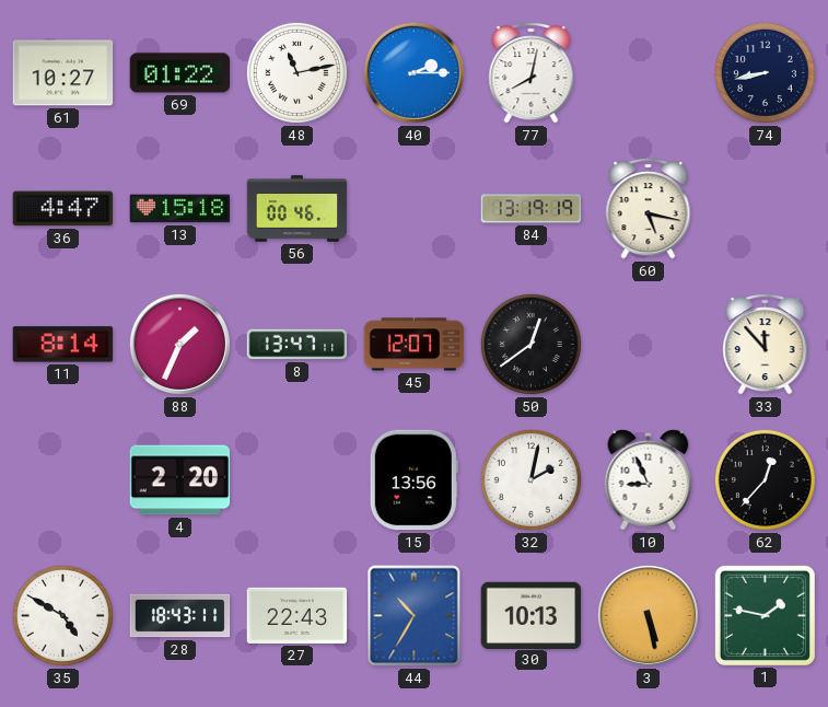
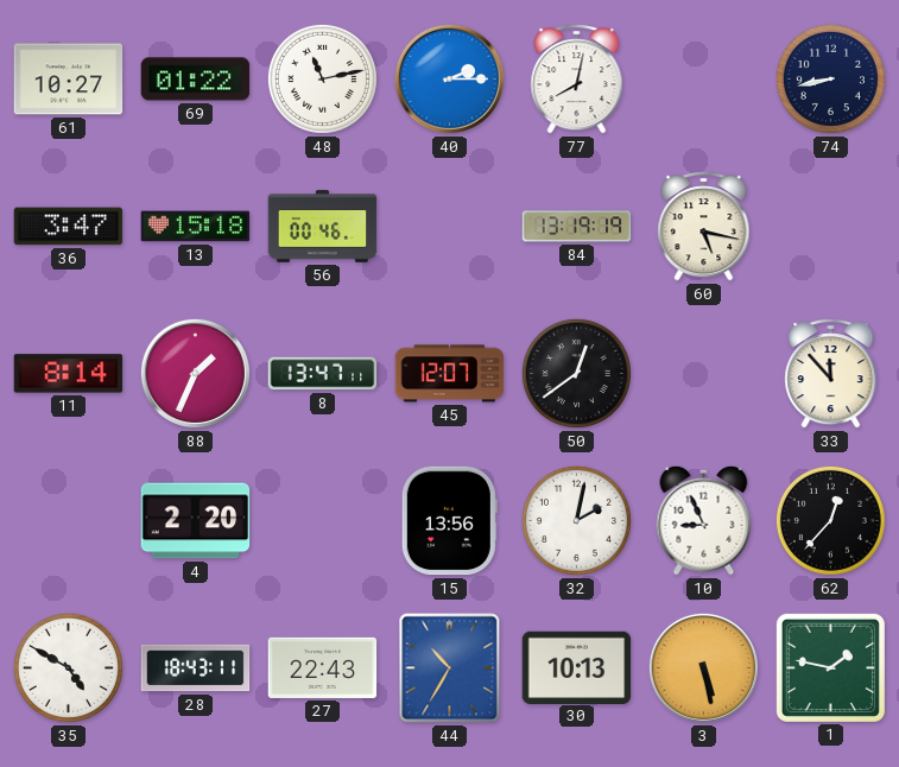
36: 4:47 -> 3:47
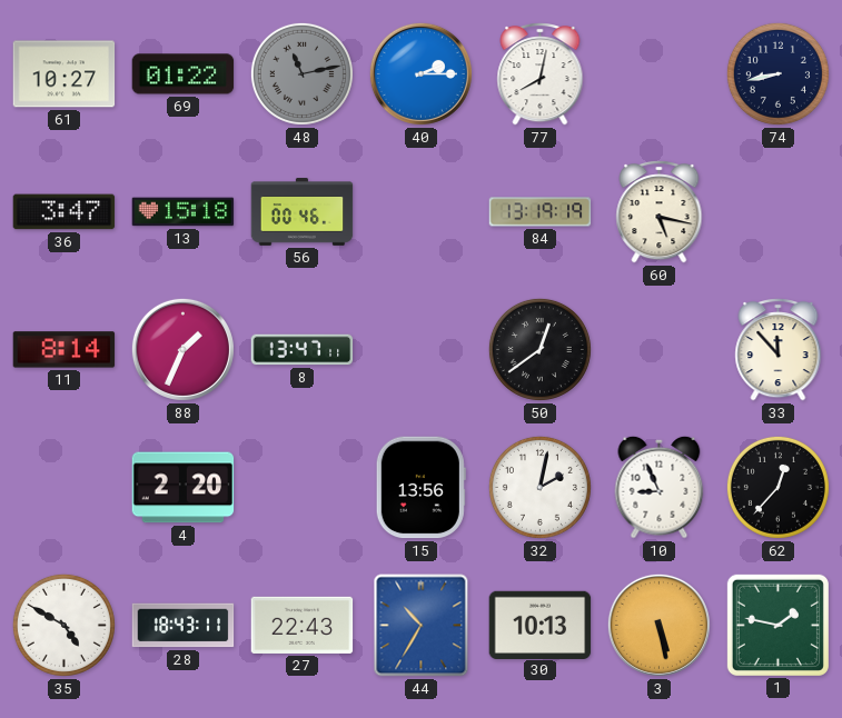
48 dial: white -> grey
45: 12:07 -> none
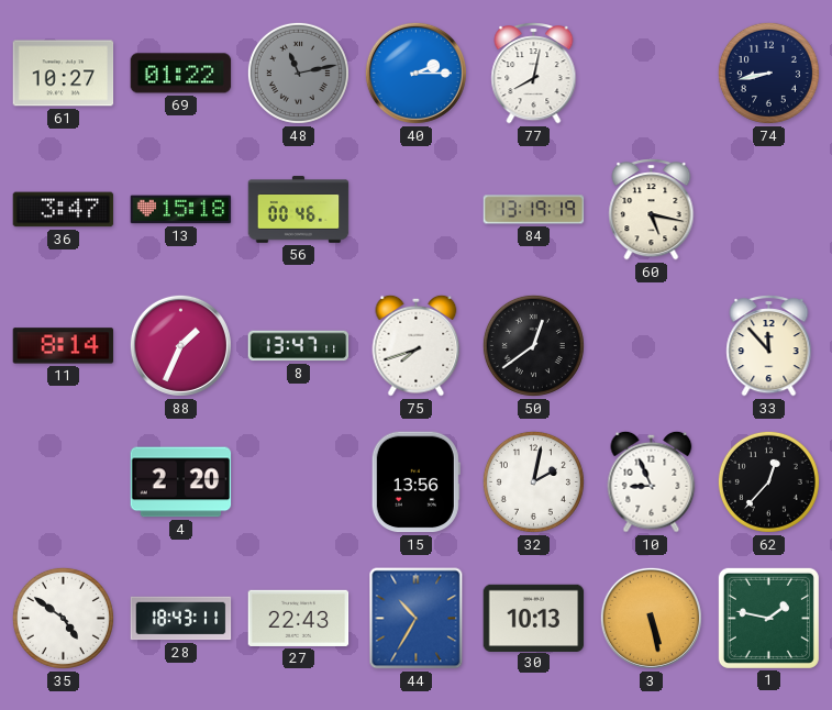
75: none -> 7:42
35: 4:50 -> 4:51
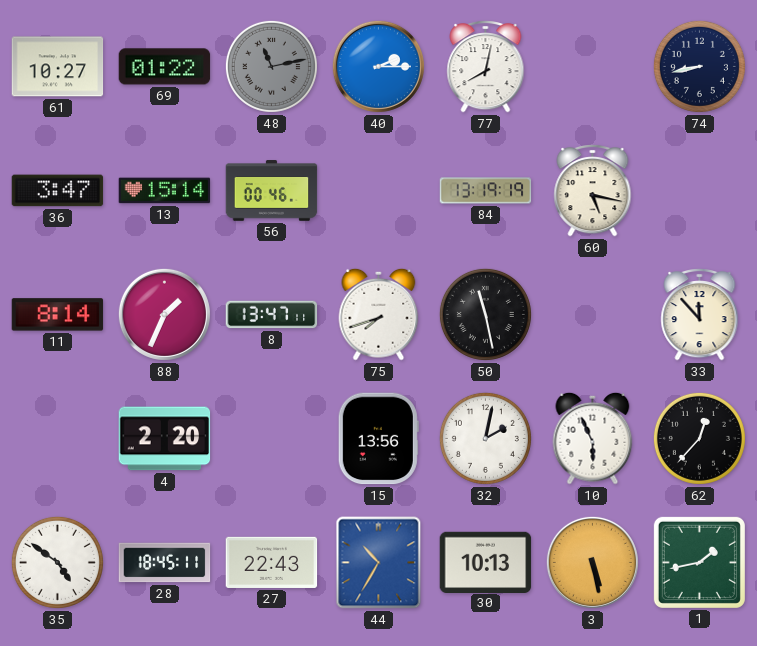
13: 15:18 -> 15:14
50: 12:39 -> 11:28
10: 8:56 -> 5:56
28: 18:43 -> 18:45
1: 1:47 -> 1:43
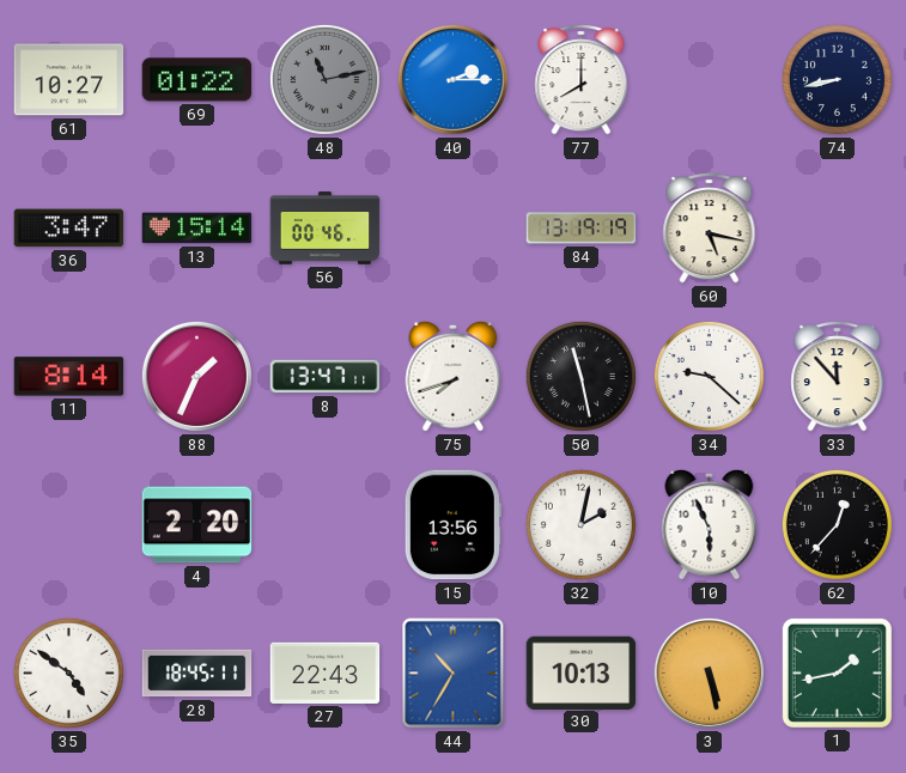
77: 8:02 -> 8:00
34: none -> 9:22
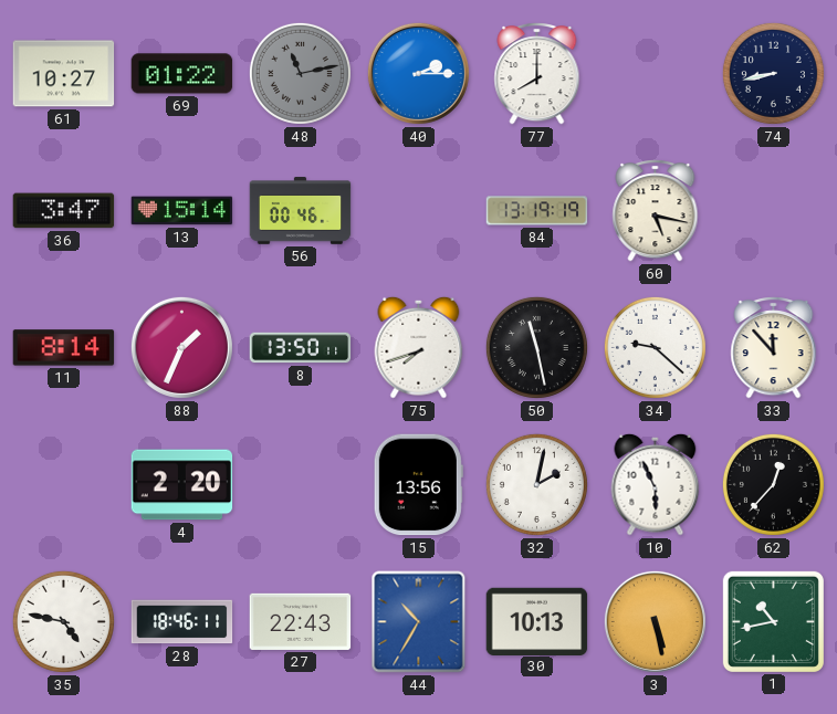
8: 13:47 -> 13:50
35: 4:51 -> 4:47
28: 18:45 -> 18:46
1: 1:43 -> 10:43
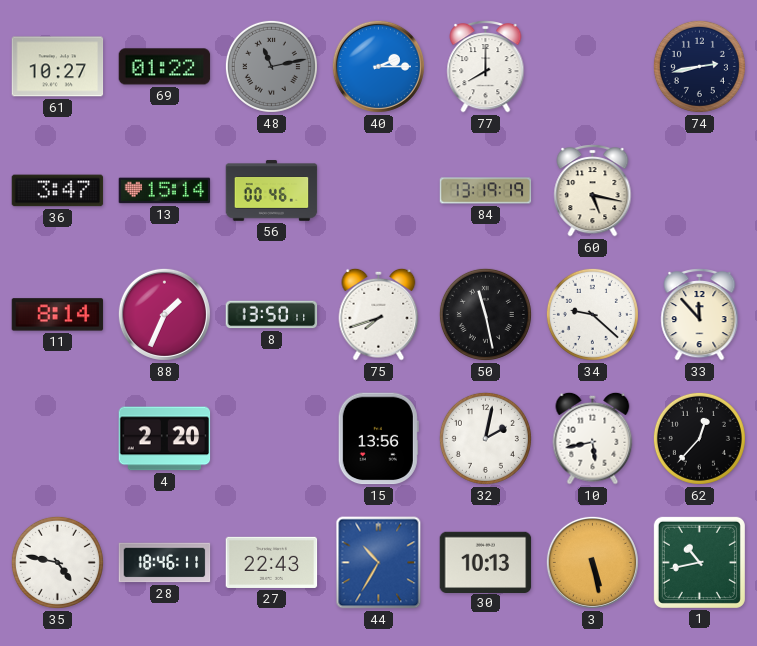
74: 8:43 -> 2:43
10: 5:56 -> 5:43
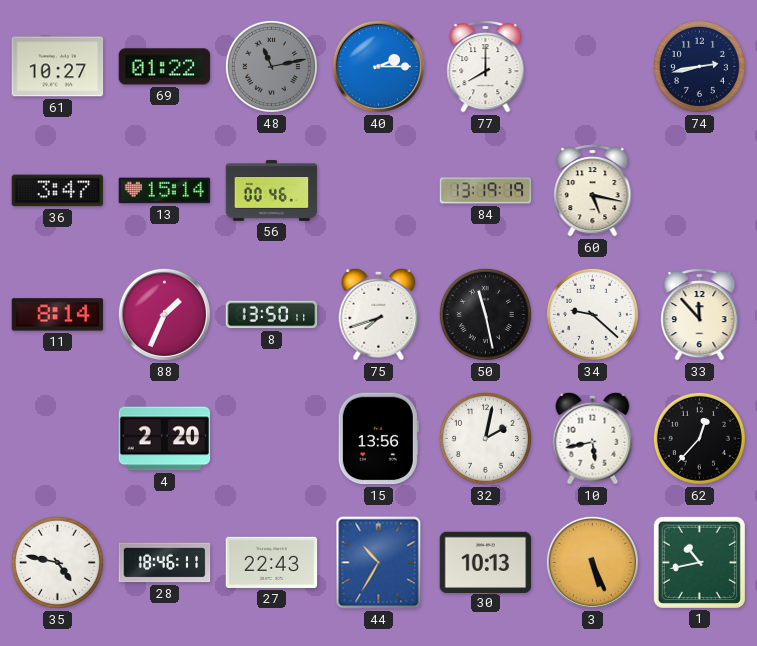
3: 5:28 -> 5:26
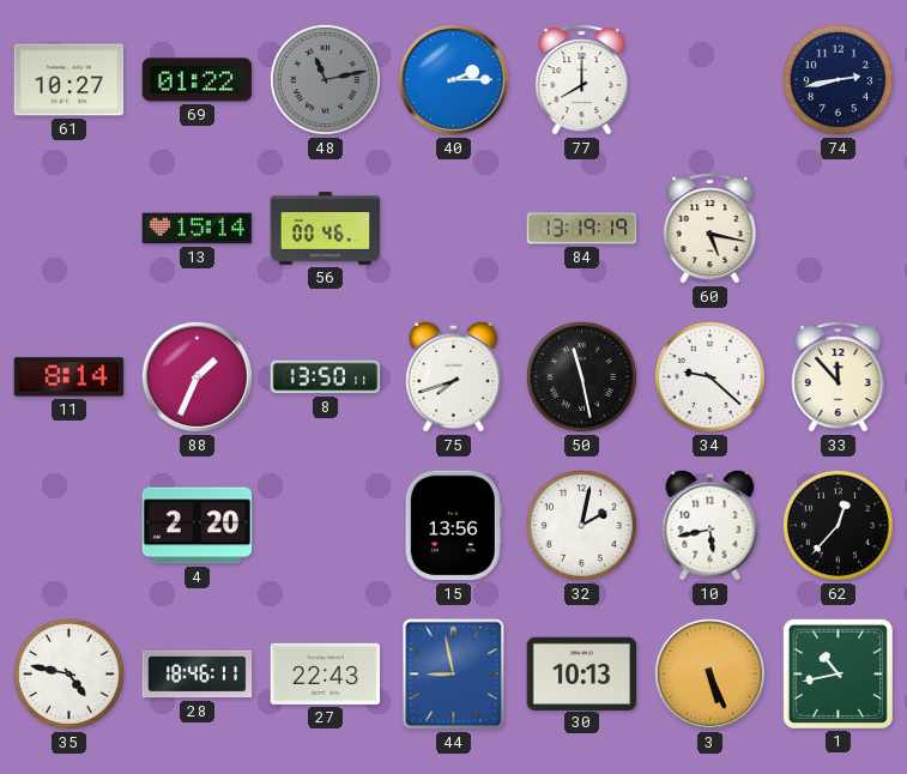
36: 3:47 -> none
44: 10:35 -> 8:58
